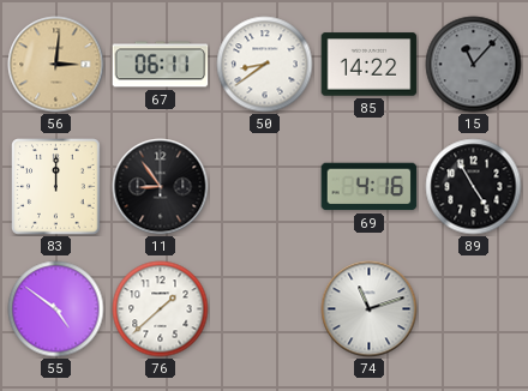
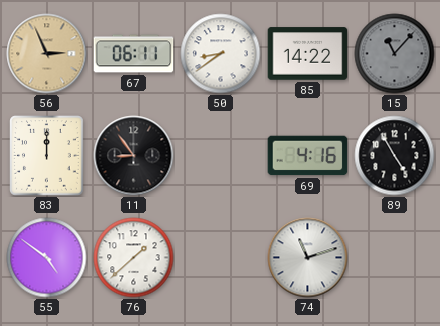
56: 3:01 -> 2:56
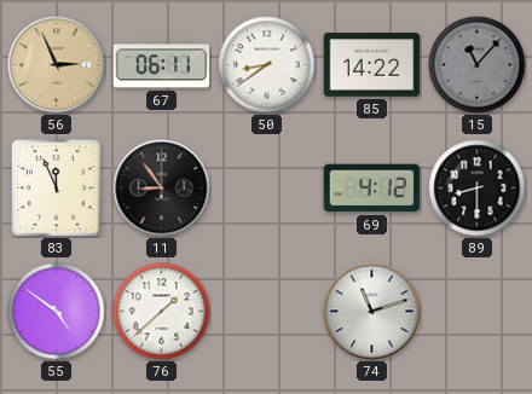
83: 12:00 -> 11:56
69: 4:16 -> 4:12
89: 4:55 -> 8:30
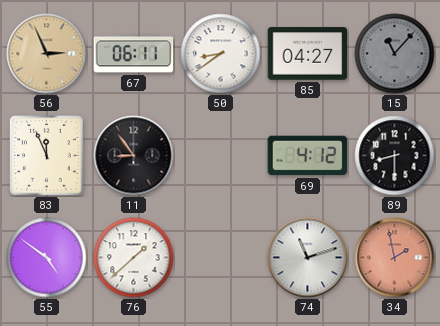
85: 14:22 -> 04:27
34: none -> 1:58
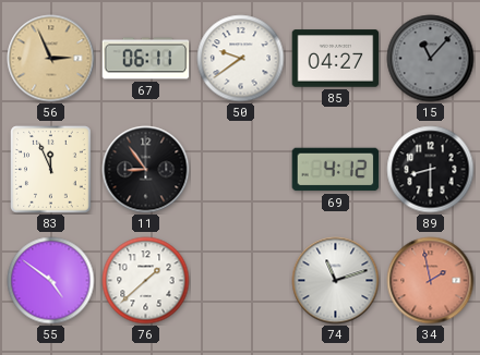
50: 8:39 -> 9:39
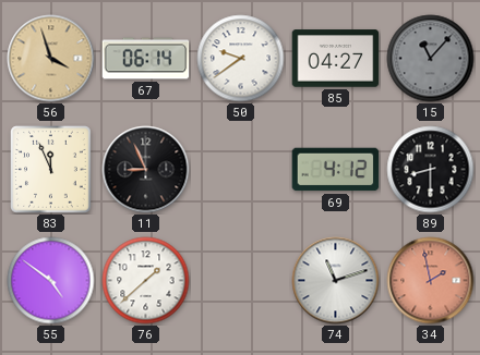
56: 2:56 -> 3:57
67: 06:11 -> 06:14
11: 8:54 -> 8:56
